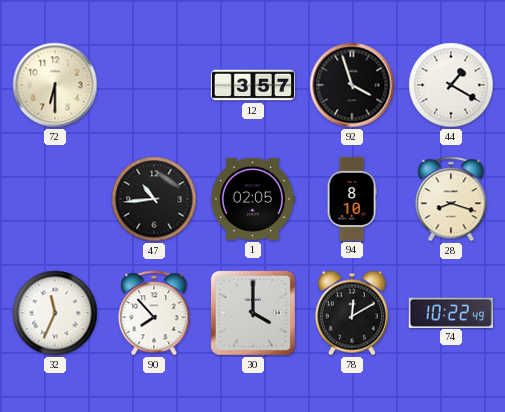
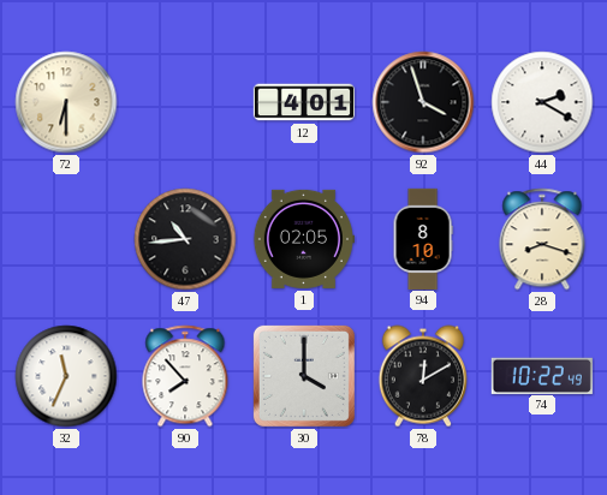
12: 3:57 -> 4:01
44: 1:20 -> 2:20
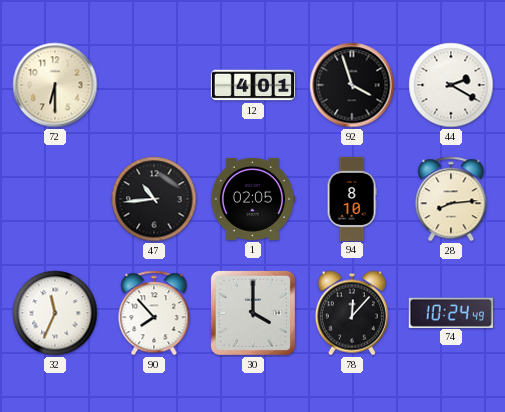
28: 8:18 -> 8:14
78: 12:10 -> 12:07
74: 10:22 -> 10:24
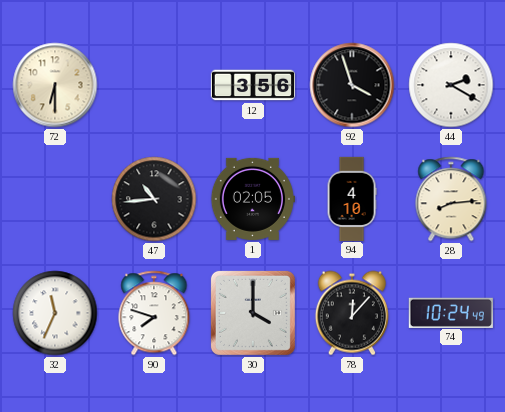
12: 4:01 -> 3:56
94: 8:10 -> 4:10
90: 7:53 -> 7:48
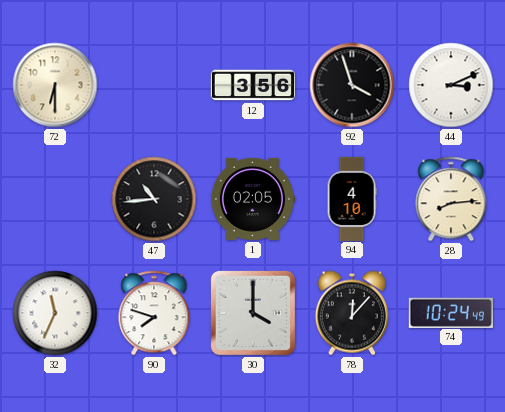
44: 2:20 -> 3:11
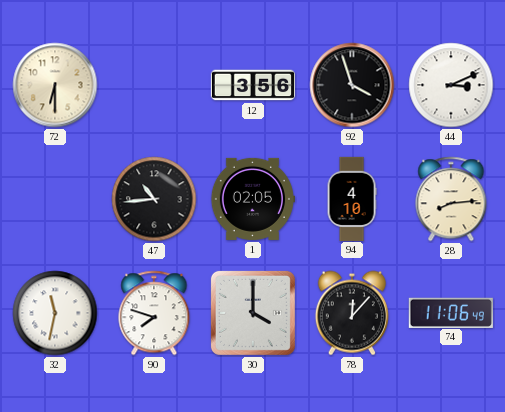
32: 11:34 -> 11:32
74: 10:24 -> 11:06
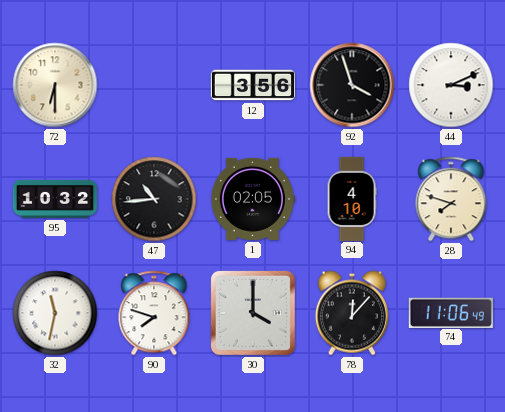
95: none -> 10:32
28: 8:14 -> 7:48
